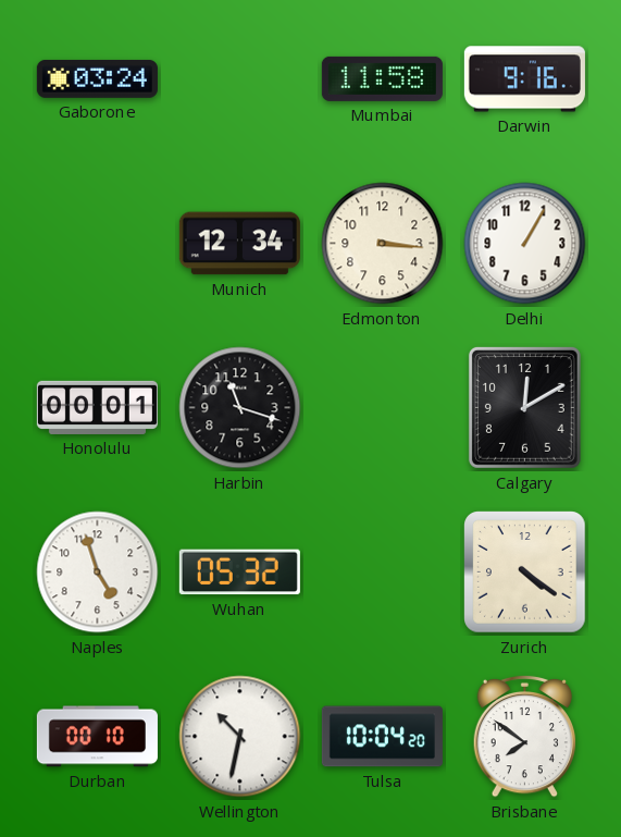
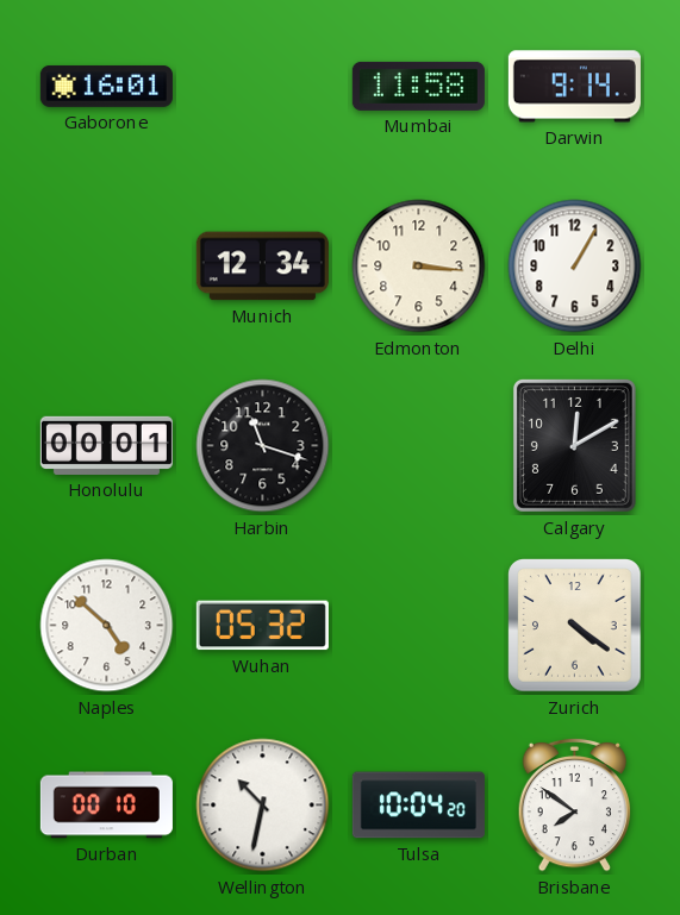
Gaborone: 03:24 -> 16:01
Darwin: 9:16 -> 9:14
Naples: 4:57 -> 4:52
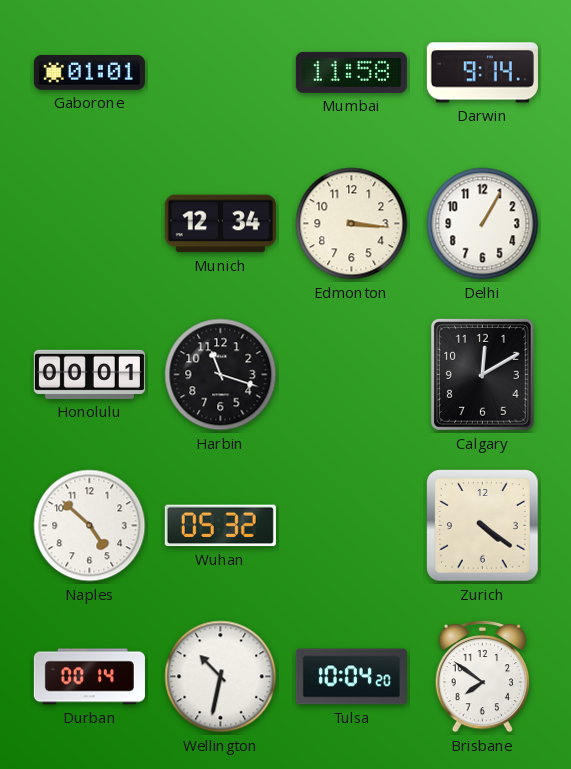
Gaborone: 16:01 -> 01:01
Durban: 00:10 -> 00:14
